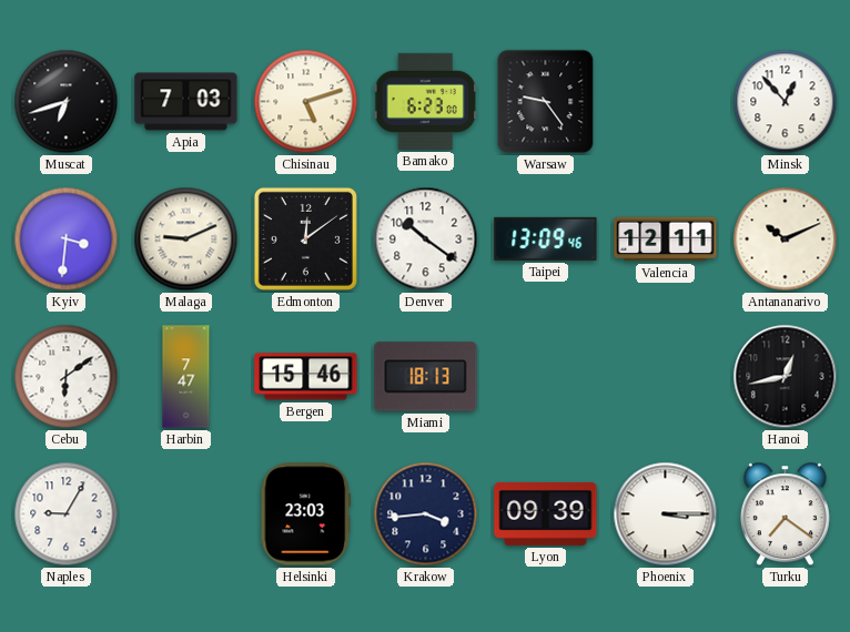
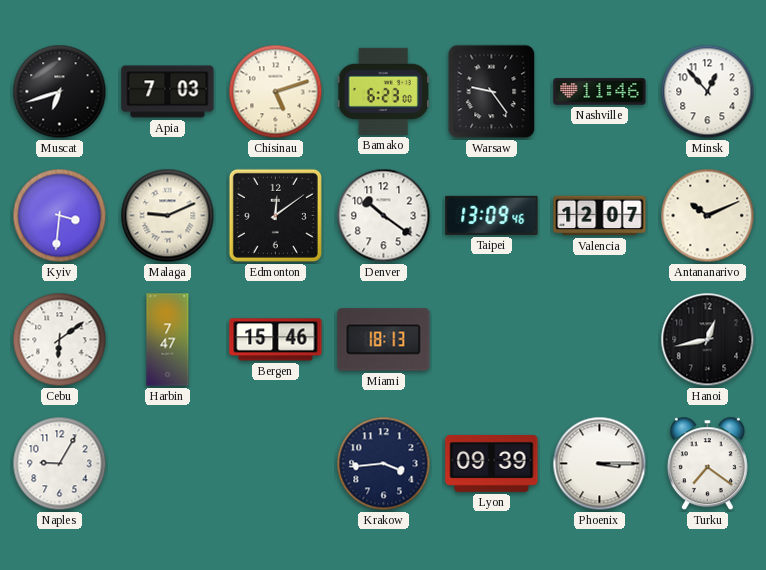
Nashville: none -> 11:46
Valencia: 12:11 -> 12:07
Helsinki: 23:03 -> none
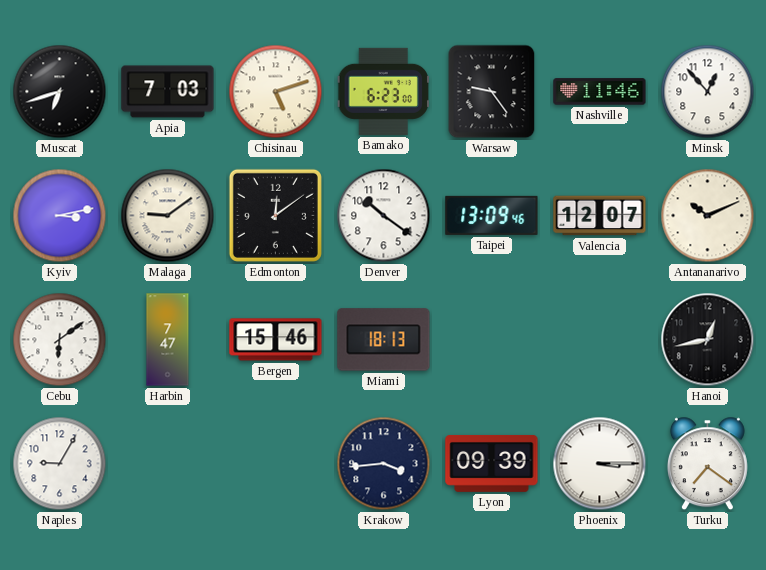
Kyiv: 3:31 -> 3:13
Malaga: 9:11 -> 9:09
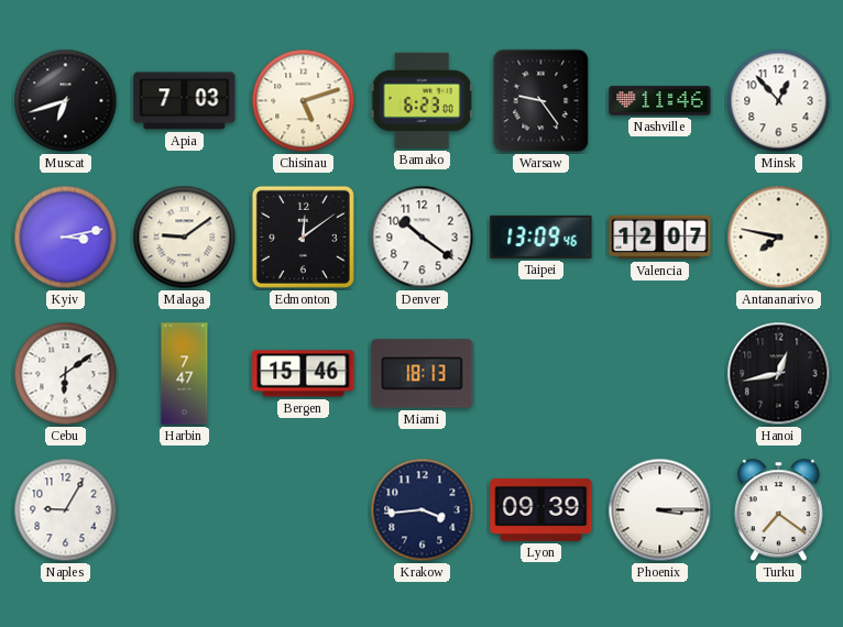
Antananarivo: 10:11 -> 7:47
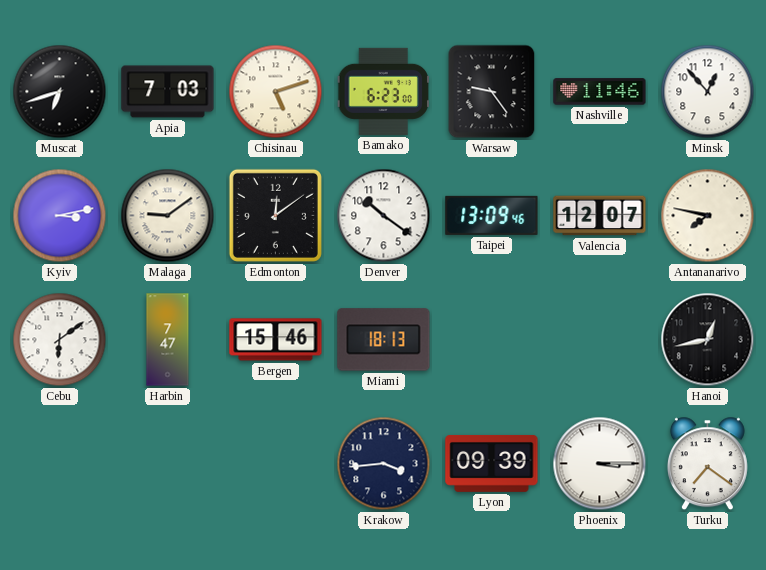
Naples: 9:05 -> none
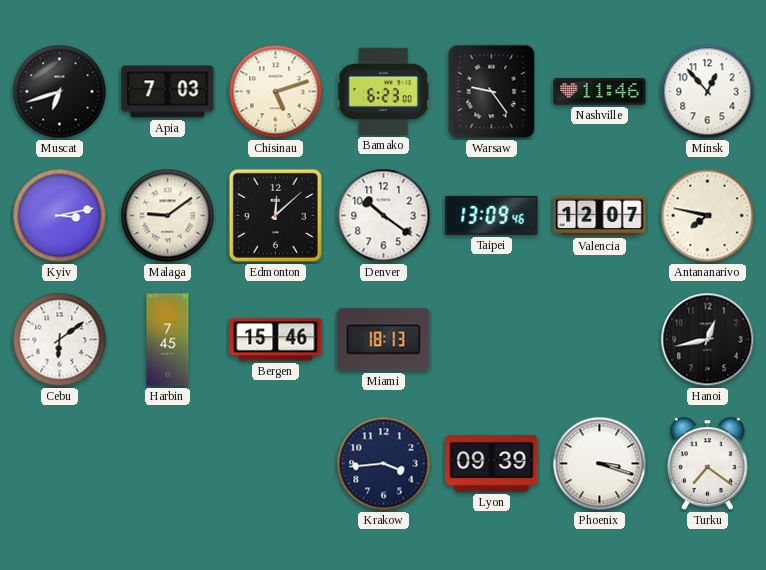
Edmonton: 12:09 -> 12:08
Harbin: 7:47 -> 7:45
Phoenix: 3:15 -> 3:18
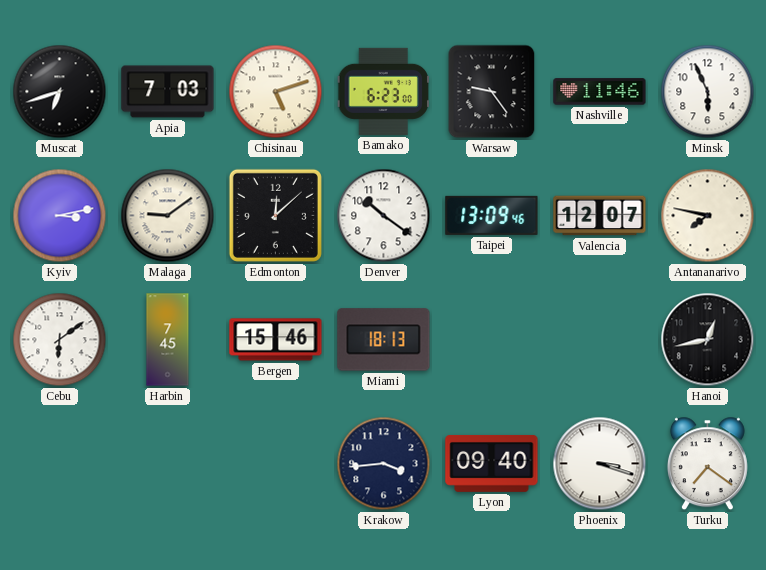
Minsk: 12:53 -> 5:56
Lyon: 09:39 -> 09:40
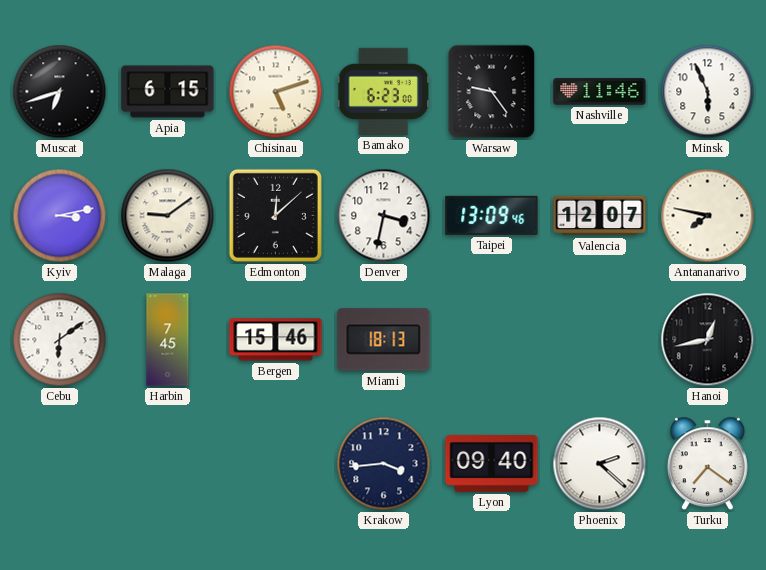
Apia: 7:03 -> 6:15
Denver: 10:21 -> 3:32
Phoenix: 3:18 -> 2:22
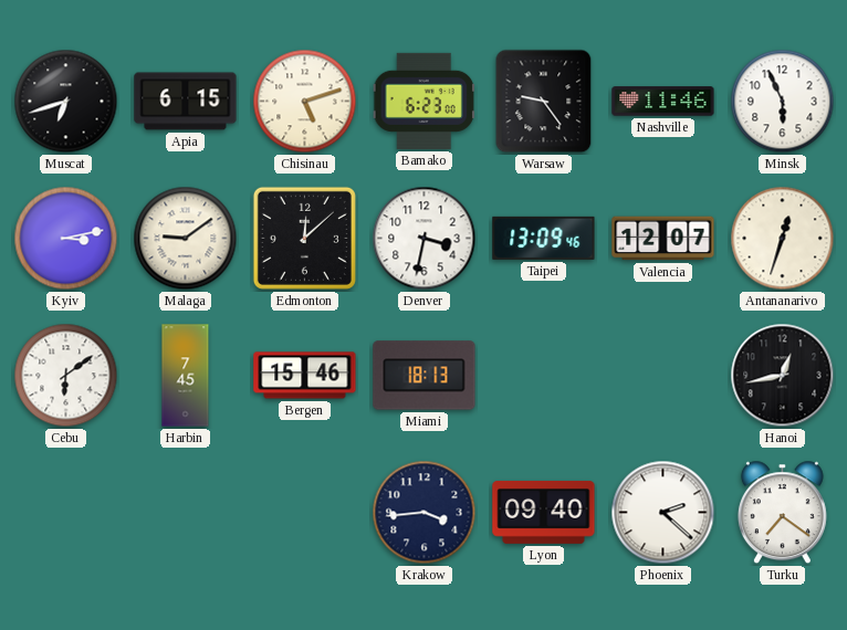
Antananarivo: 7:47 -> 12:33
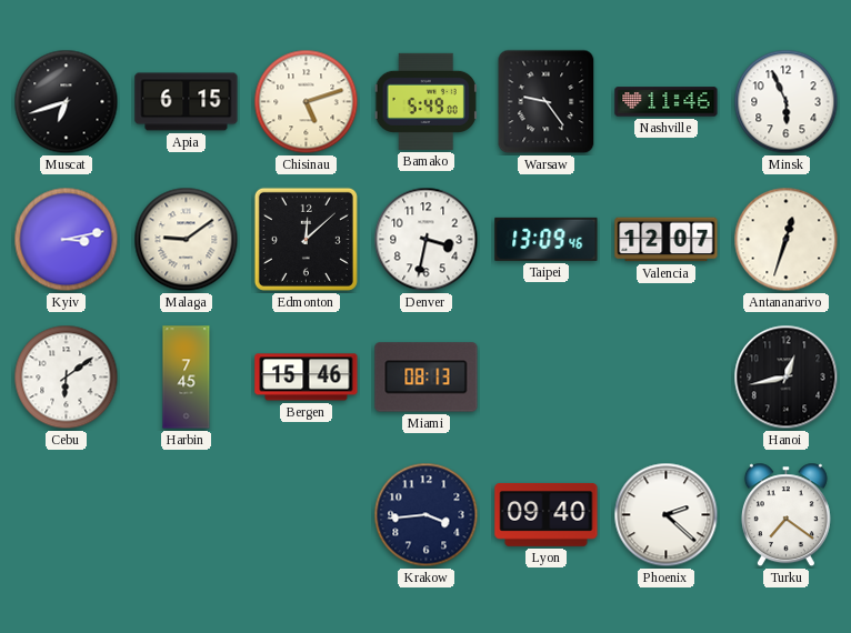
Bamako: 6:23 -> 5:49
Miami: 18:13 -> 08:13
